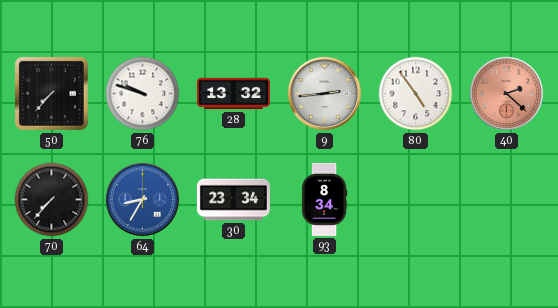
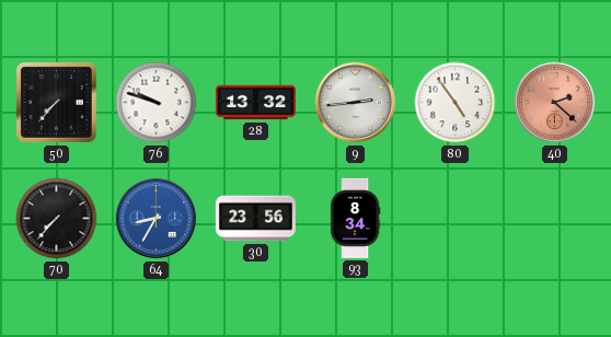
30: 23:34 -> 23:56
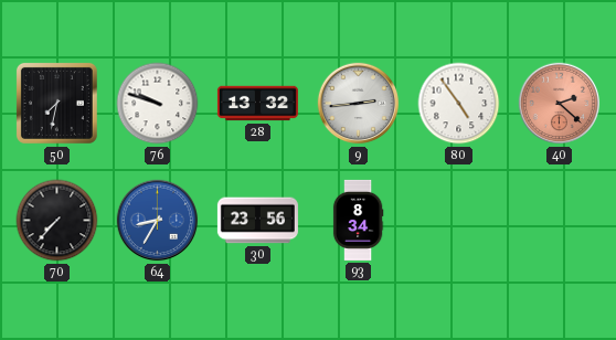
50: 7:37 -> 7:32
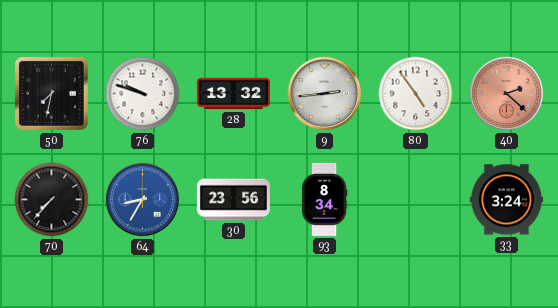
33: none -> 3:24
